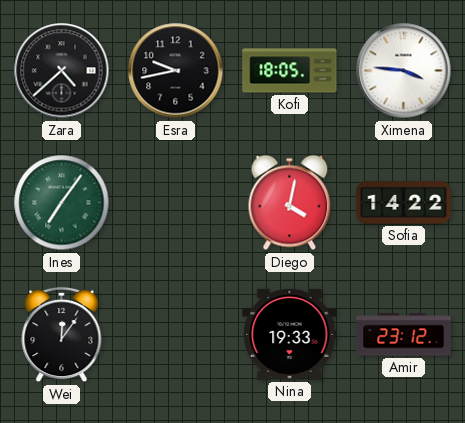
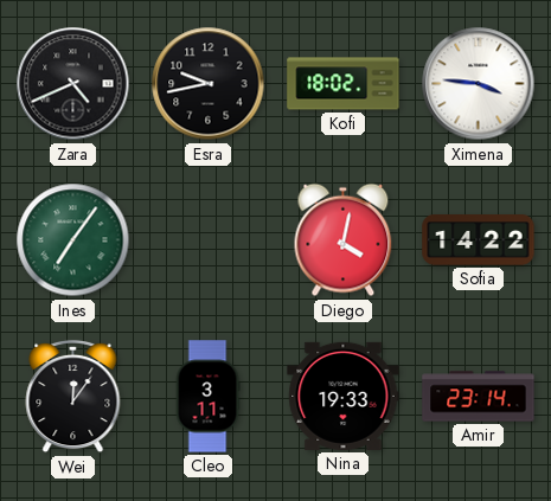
Zara: 4:38 -> 4:41
Kofi: 18:05 -> 18:02
Cleo: none -> 3:11
Amir: 23:12 -> 23:14
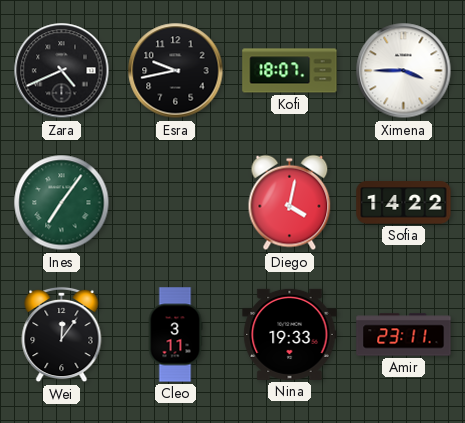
Kofi: 18:02 -> 18:07
Ximena: 3:46 -> 3:45
Amir: 23:14 -> 23:11
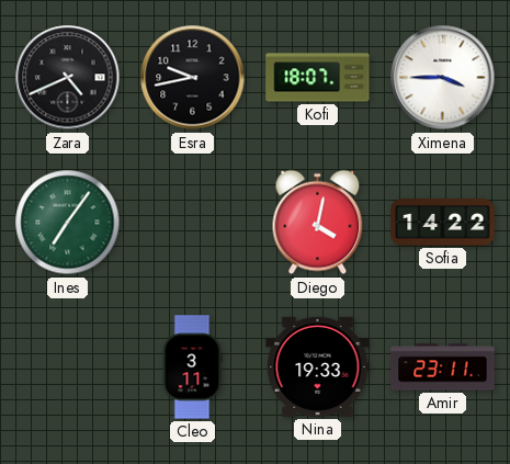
Wei: 12:06 -> none
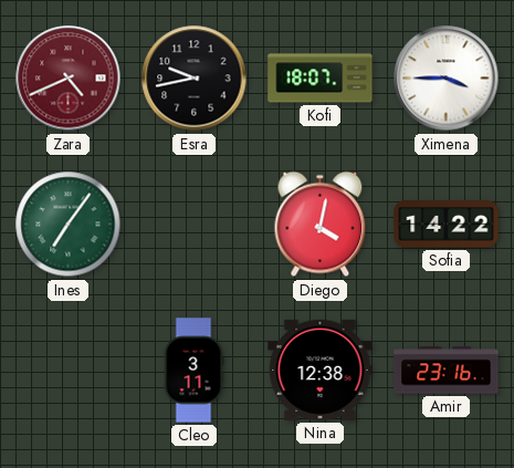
Zara dial: black -> burgundy
Nina: 19:33 -> 12:38
Amir: 23:11 -> 23:16
